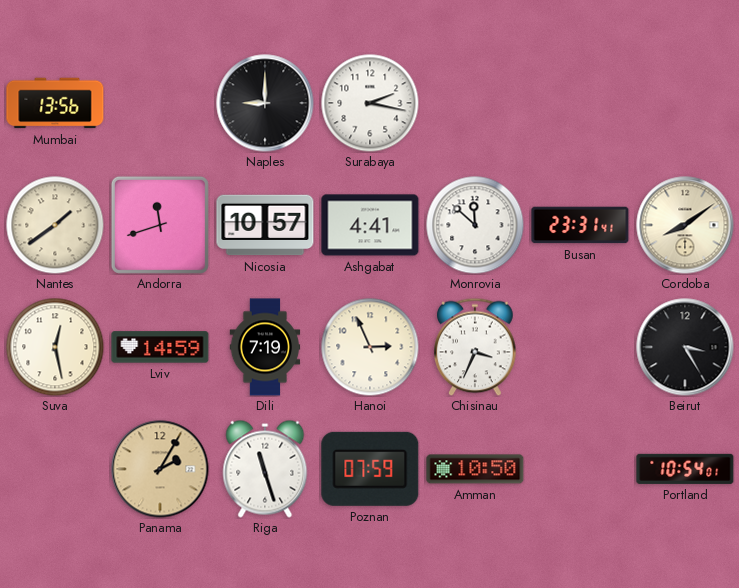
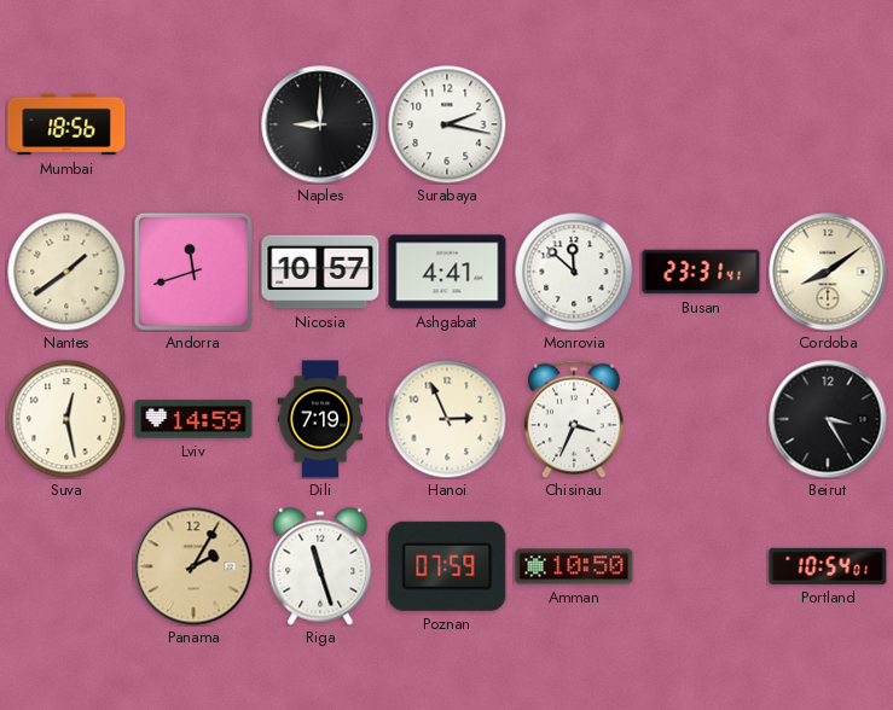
Mumbai: 13:56 -> 18:56
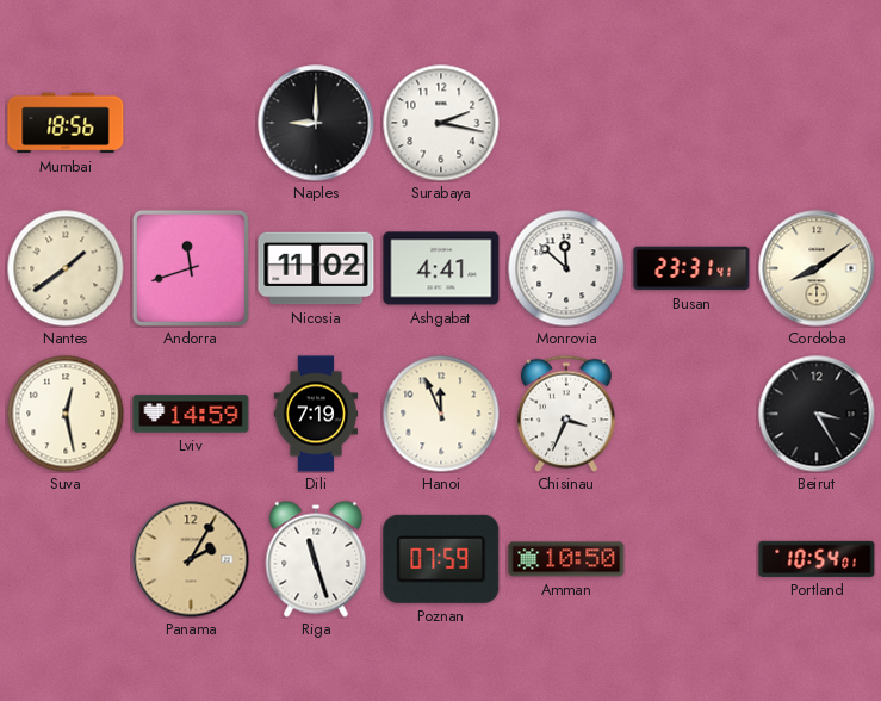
Nicosia: 10:57 -> 11:02
Hanoi: 2:56 -> 11:56
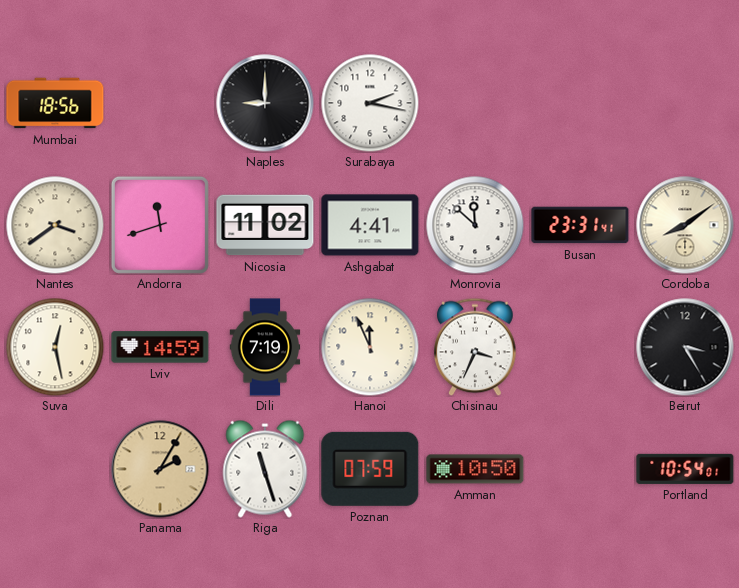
Nantes: 1:39 -> 3:39
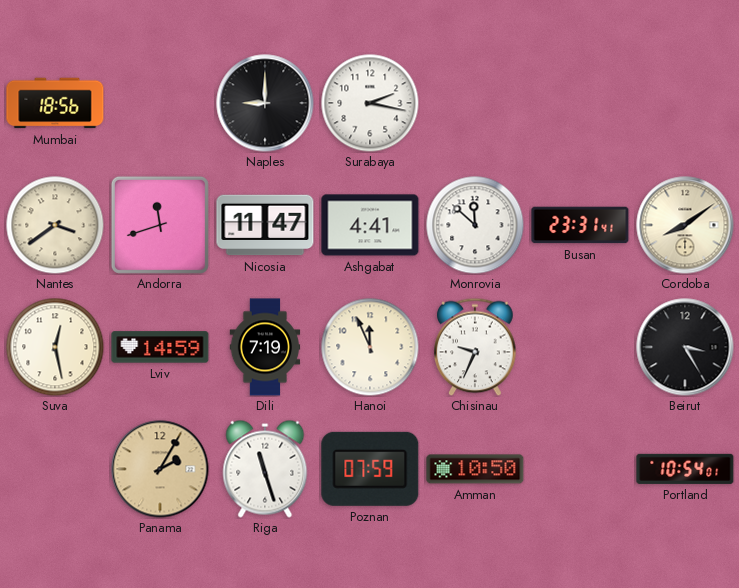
Nicosia: 11:02 -> 11:47
Chisinau: 3:34 -> 9:34
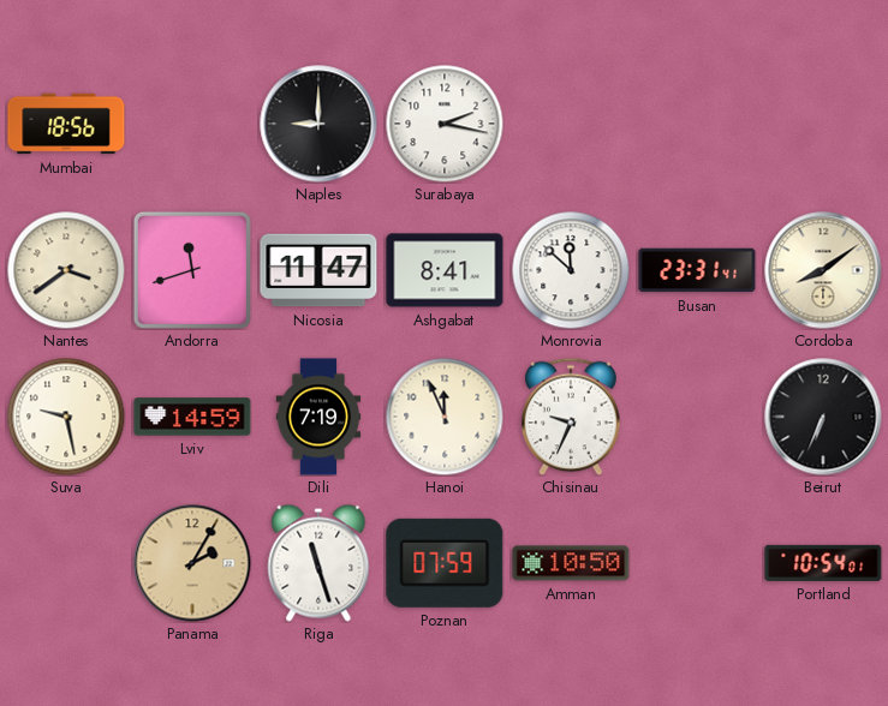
Ashgabat: 4:41 -> 8:41
Suva: 12:28 -> 9:28
Beirut: 3:25 -> 6:34
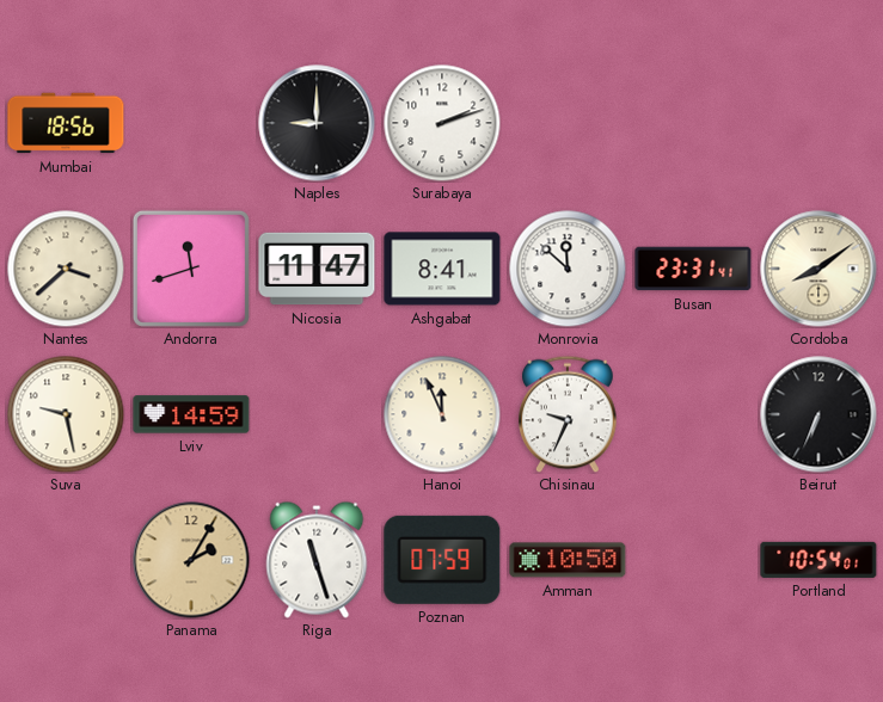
Surabaya: 2:17 -> 2:12
Nantes: 3:39 -> 3:38
Dili: 7:19 -> none
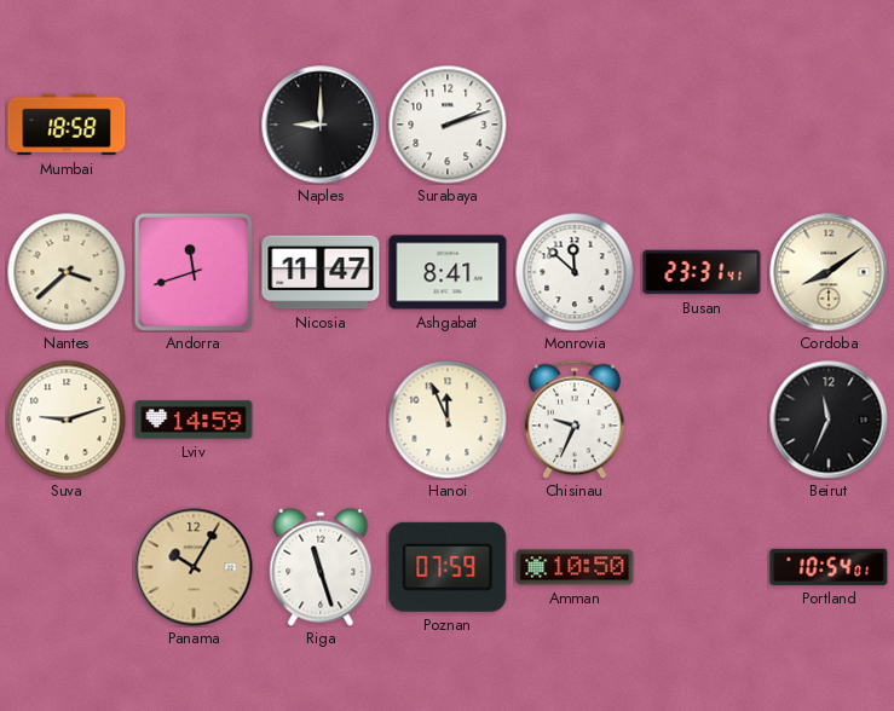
Mumbai: 18:56 -> 18:58
Suva: 9:28 -> 9:12
Beirut: 6:34 -> 11:34
Panama: 2:05 -> 10:05
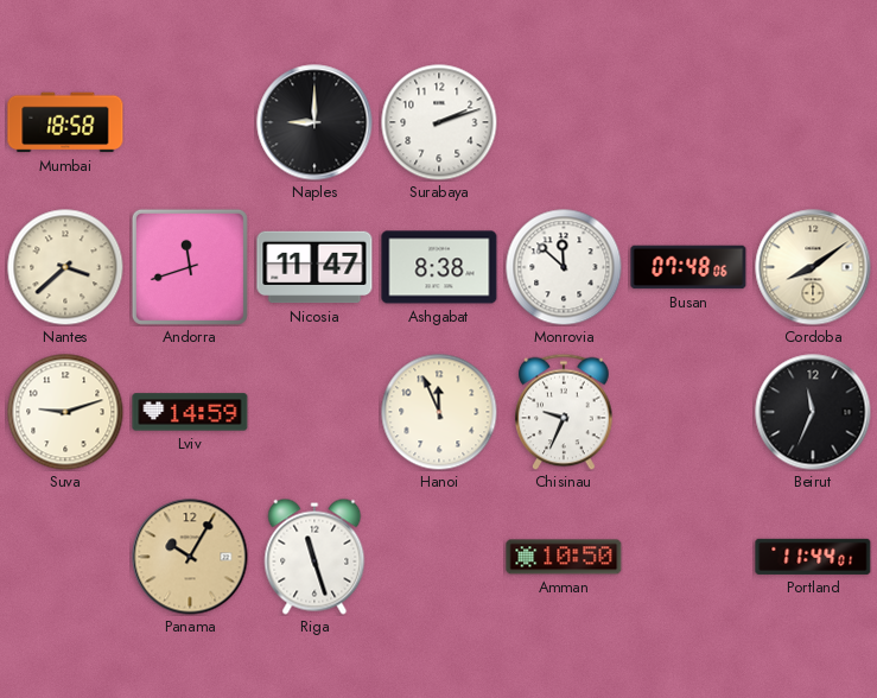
Ashgabat: 8:41 -> 8:38
Busan: 23:31 -> 07:48
Poznan: 07:59 -> none
Portland: 10:54 -> 11:44
